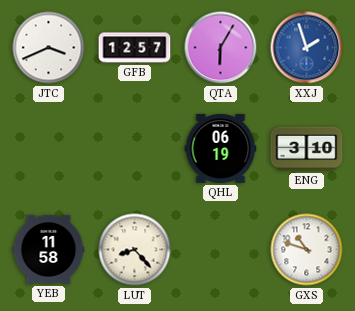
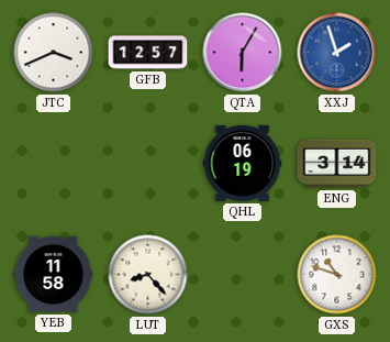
ENG: 3:10 -> 3:14
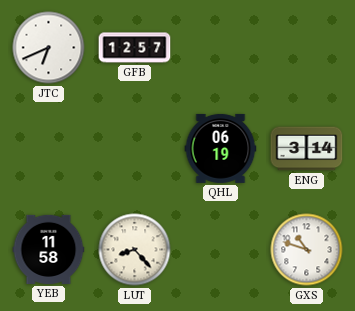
JTC: 3:41 -> 6:41
QTA: 6:05 -> none
XXJ: 1:57 -> none
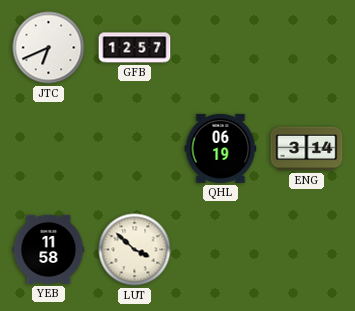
LUT: 8:23 -> 3:52
GXS: 10:48 -> none
